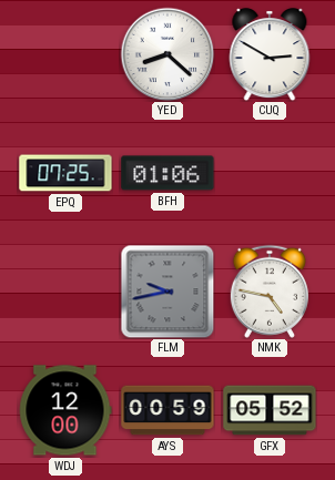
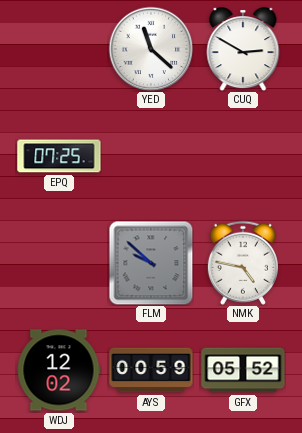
YED: 8:22 -> 11:22
BFH: 01:06 -> none
FLM: 9:43 -> 9:52
WDJ: 12:00 -> 12:02
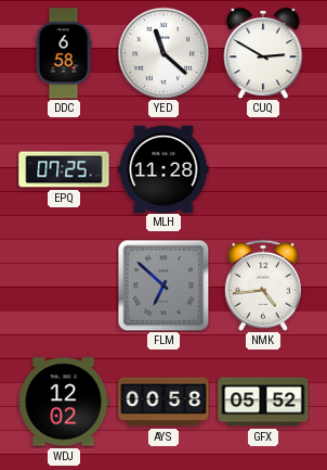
DDC: none -> 6:58
MLH: none -> 11:28
FLM: 9:52 -> 6:52
NMK: 4:47 -> 4:44
AYS: 00:59 -> 00:58
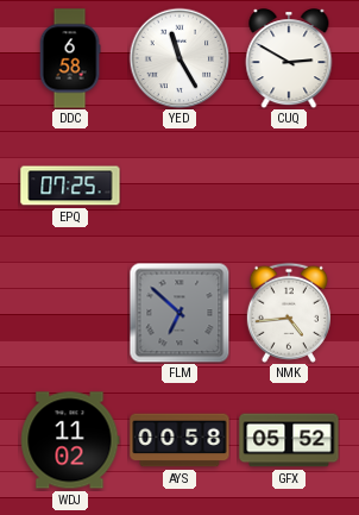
YED: 11:22 -> 11:25
MLH: 11:28 -> none
WDJ: 12:02 -> 11:02
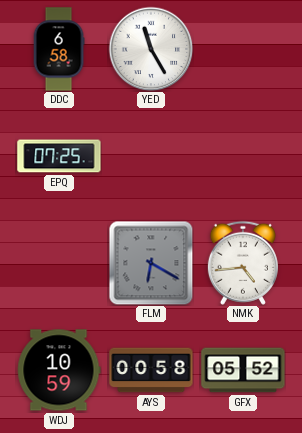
CUQ: 2:50 -> none
FLM: 6:52 -> 6:20
WDJ: 11:02 -> 10:59
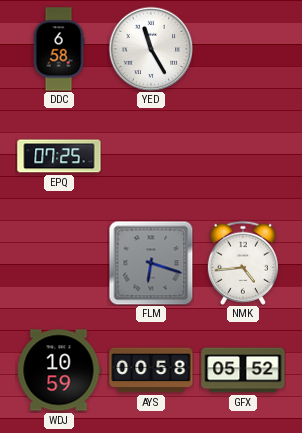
FLM: 6:20 -> 6:18
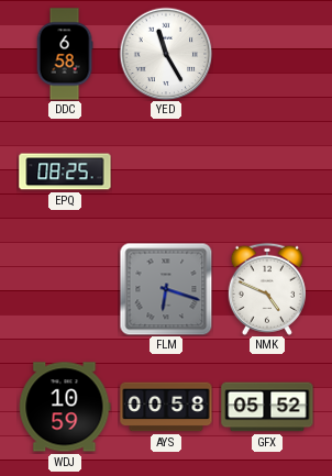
EPQ: 07:25 -> 08:25
NMK: 4:44 -> 4:49
